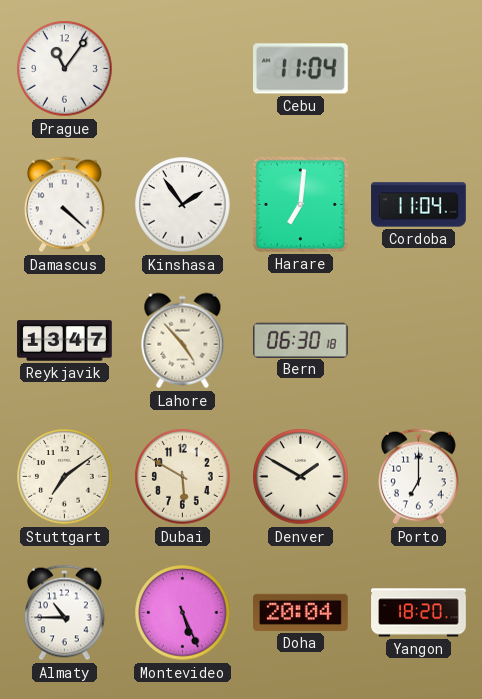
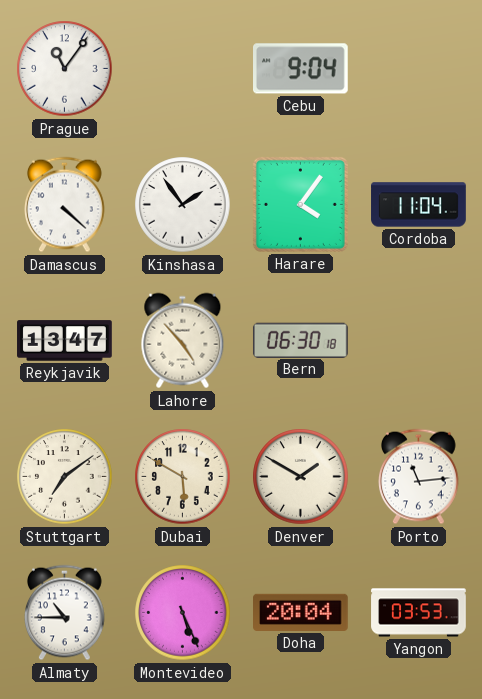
Cebu: 11:04 -> 9:04
Harare: 7:01 -> 4:06
Porto: 7:00 -> 11:14
Yangon: 18:20 -> 03:53
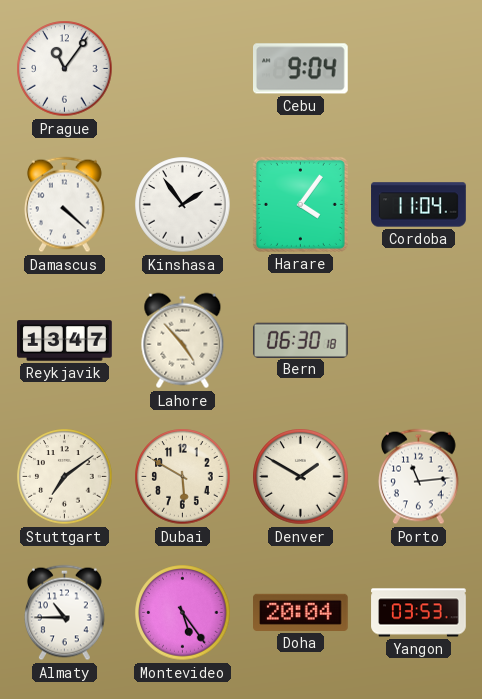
Montevideo: 5:26 -> 5:24
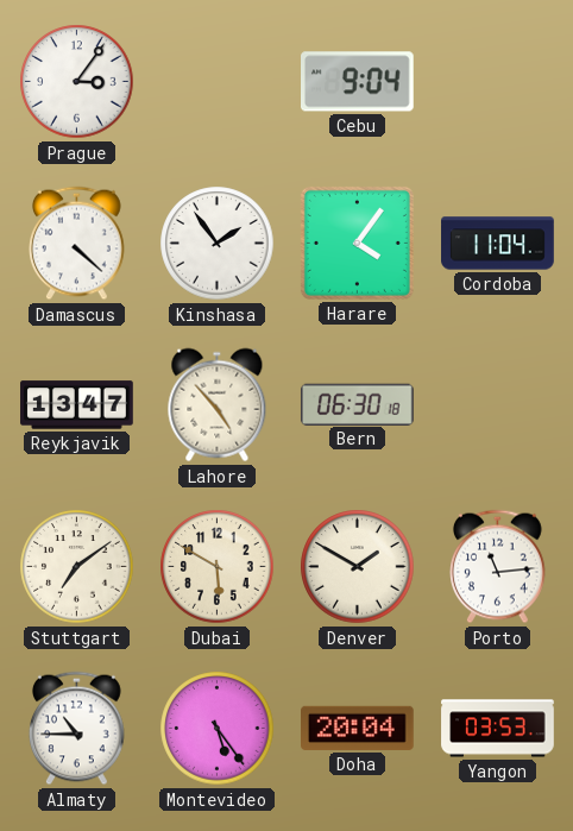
Prague: 11:06 -> 3:06
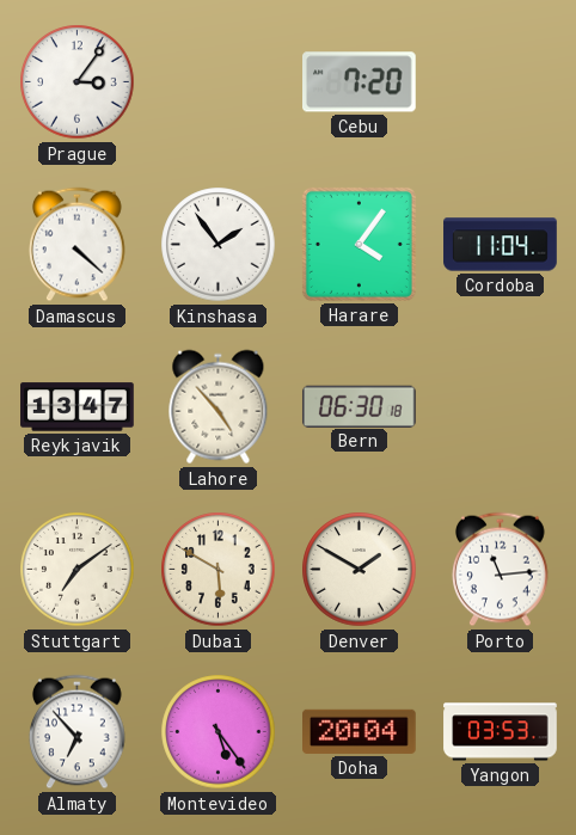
Cebu: 9:04 -> 7:20
Almaty: 10:45 -> 6:53
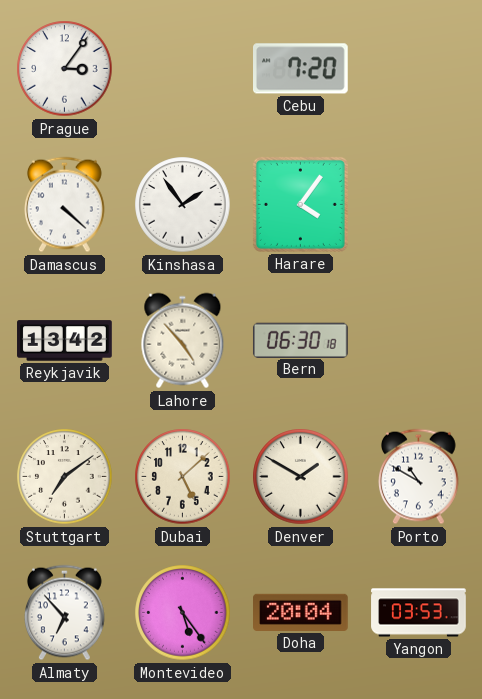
Cordoba: 11:04 -> none
Reykjavik: 13:47 -> 13:42
Dubai: 5:50 -> 5:08
Porto: 11:14 -> 10:50
